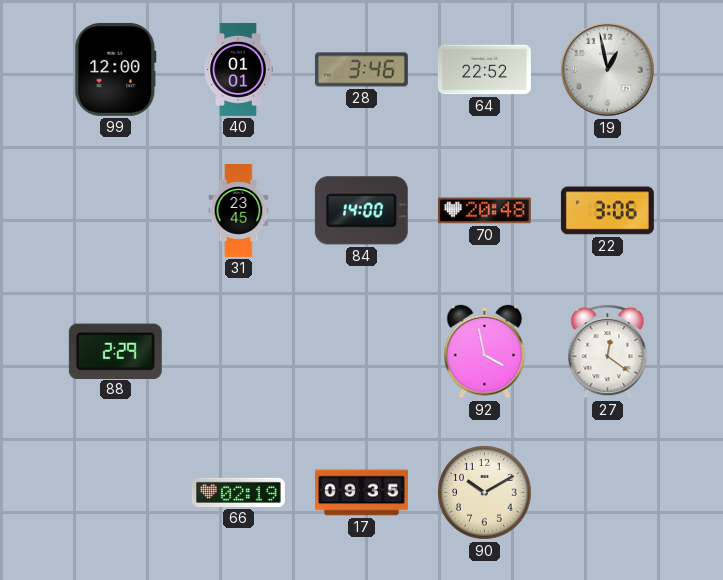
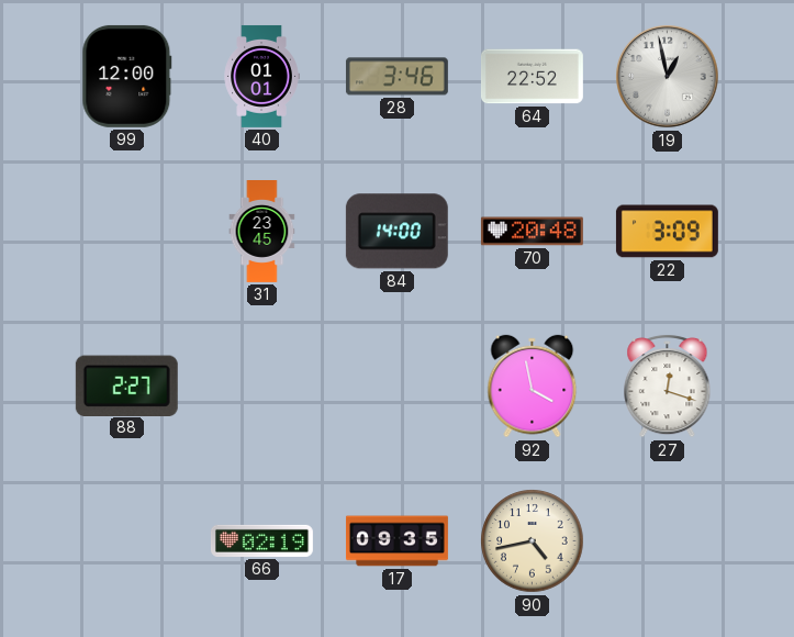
22: 3:06 -> 3:09
88: 2:29 -> 2:27
27: 12:21 -> 12:18
90: 10:10 -> 4:43
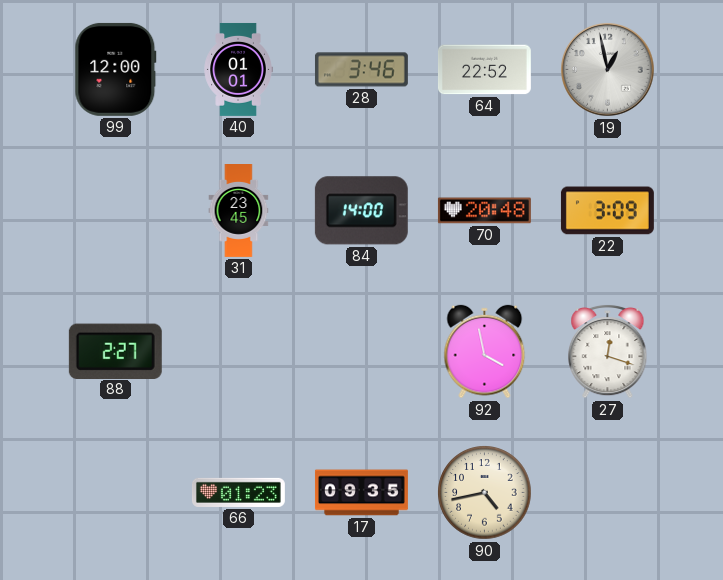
66: 02:19 -> 01:23
